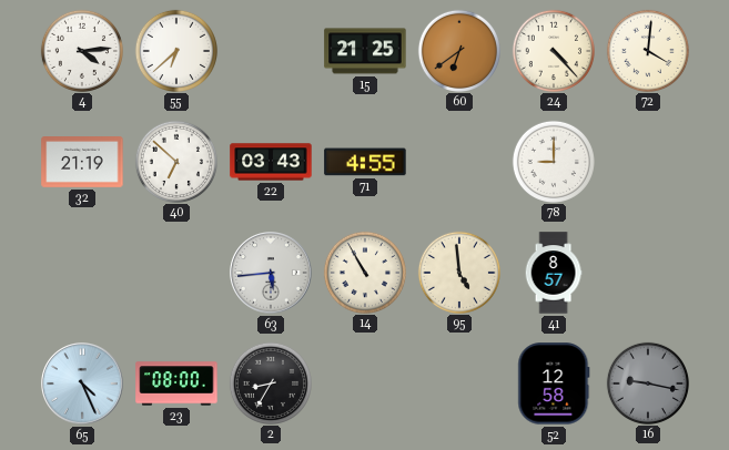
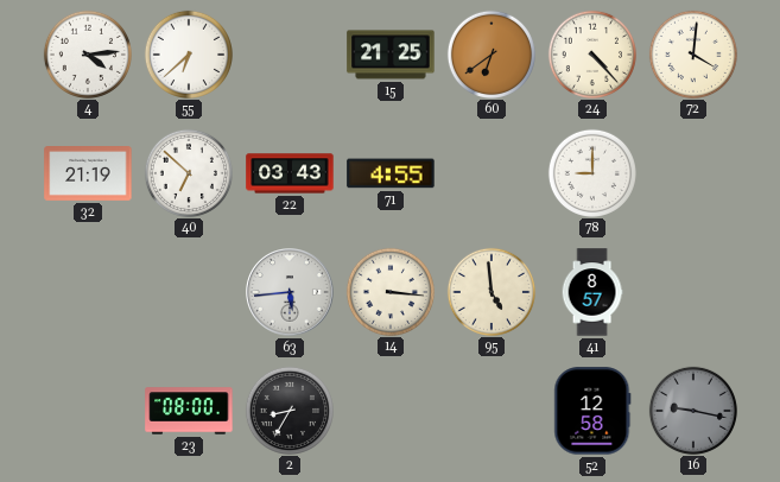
14: 10:55 -> 3:16
65: 4:26 -> none
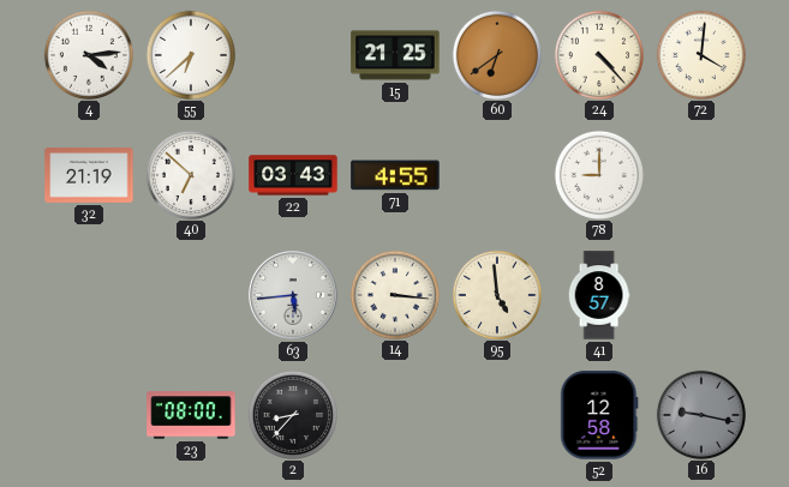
2: 8:35 -> 8:37
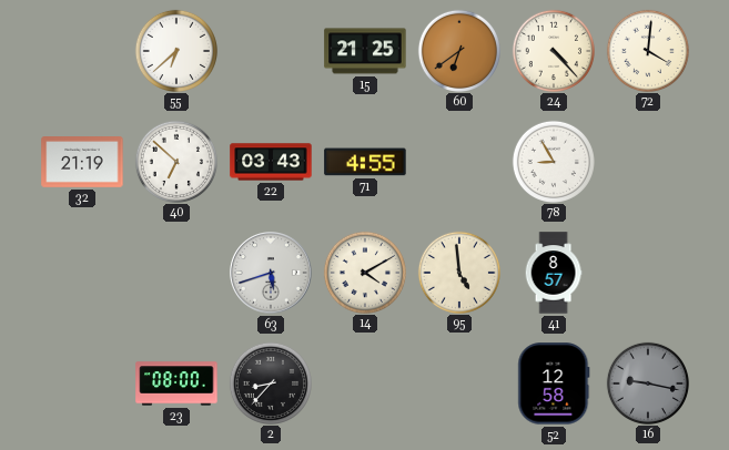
4: 4:14 -> none
78: 9:00 -> 8:55
63: 5:44 -> 5:42
14: 3:16 -> 4:10
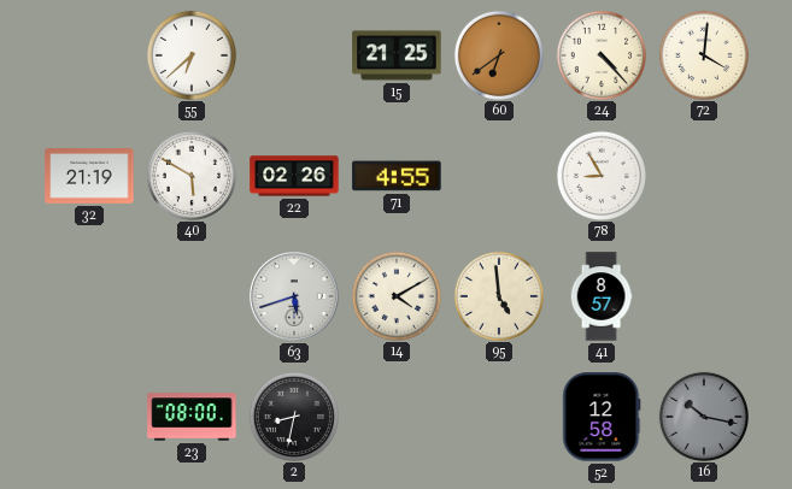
40: 6:52 -> 5:50
22: 03:43 -> 02:26
2: 8:37 -> 8:32
16: 9:17 -> 10:17
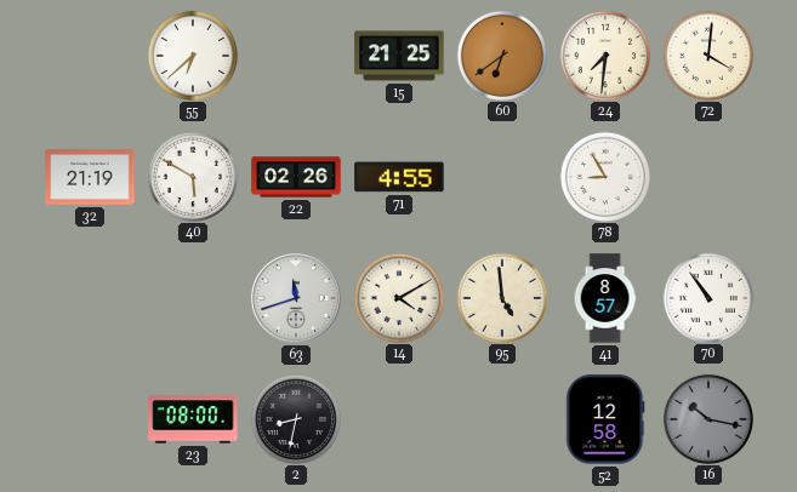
24: 4:23 -> 7:31
63: 5:42 -> 11:42
70: none -> 10:54
